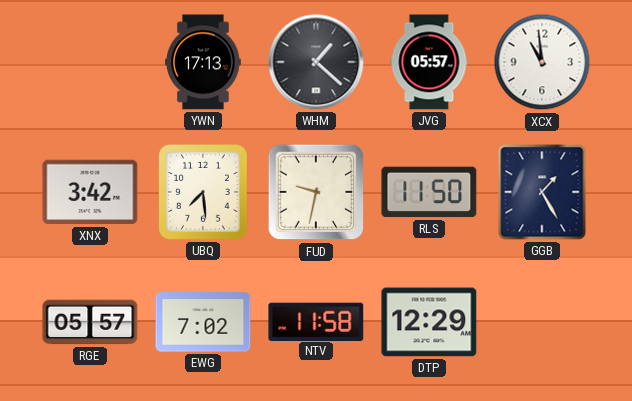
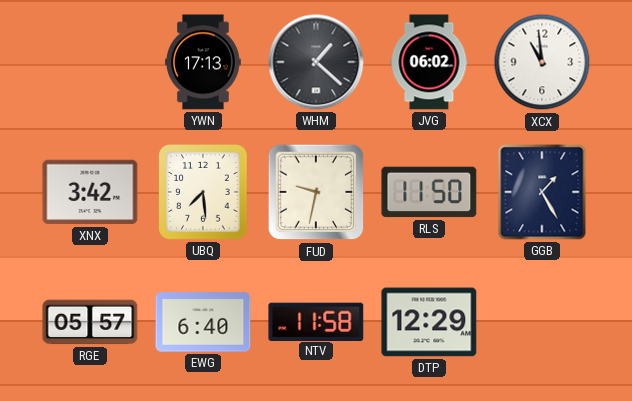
JVG: 05:57 -> 06:02
EWG: 7:02 -> 6:40
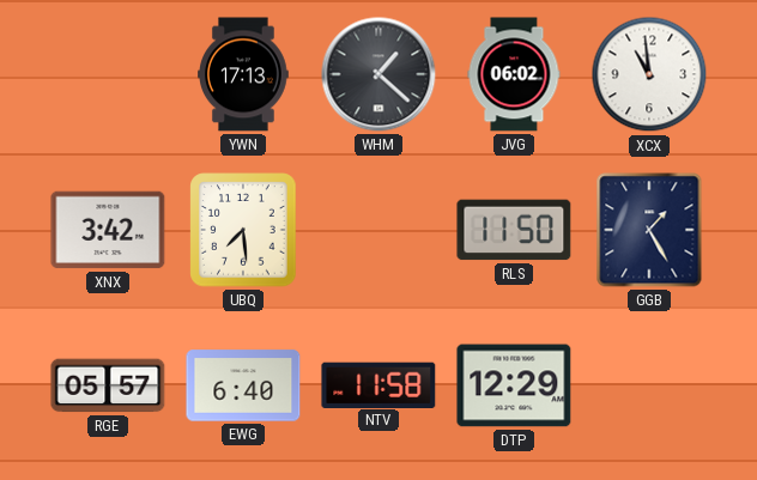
FUD: 9:32 -> none
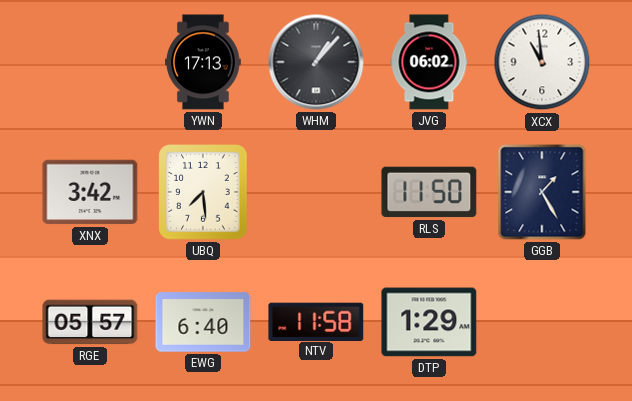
WHM: 1:22 -> 1:07
DTP: 12:29 -> 1:29
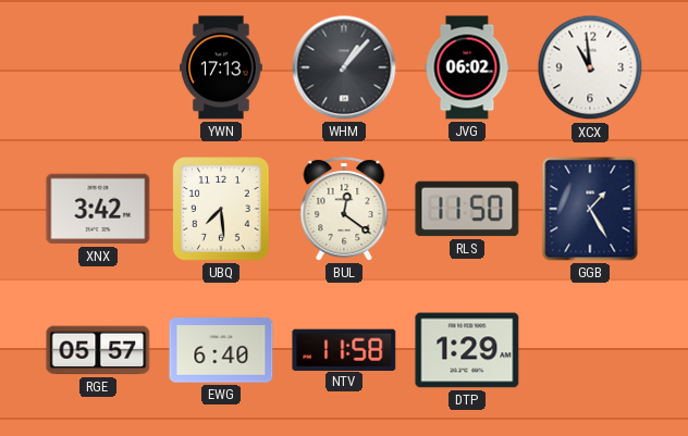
BUL: none -> 12:21
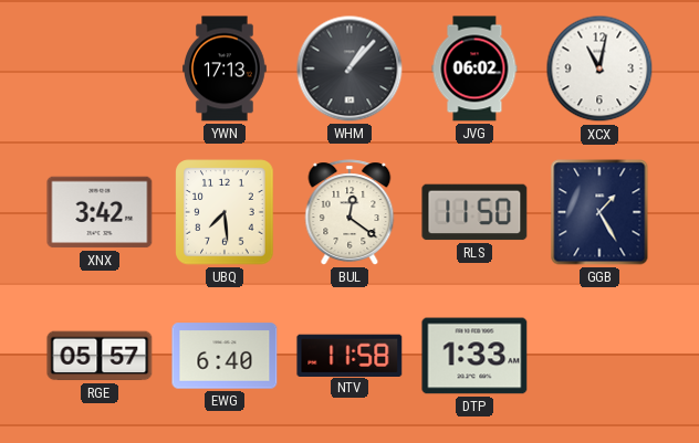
XCX: 10:59 -> 11:02
DTP: 1:29 -> 1:33
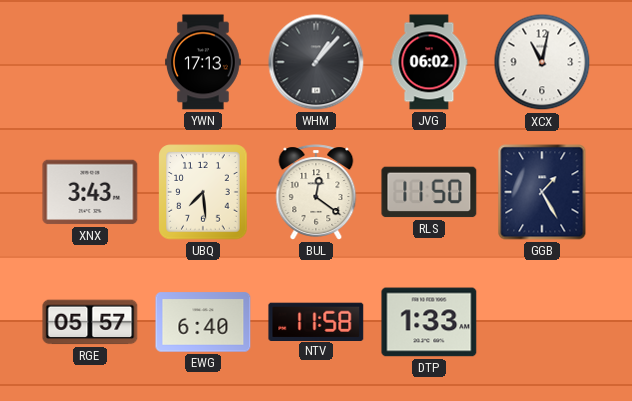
XNX: 3:42 -> 3:43
